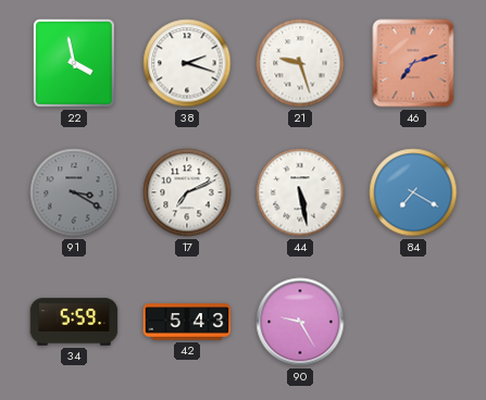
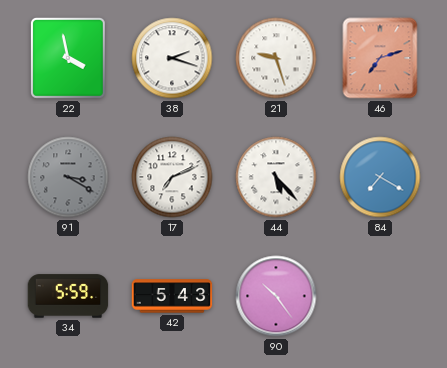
44: 5:28 -> 5:23
90: 9:25 -> 10:24
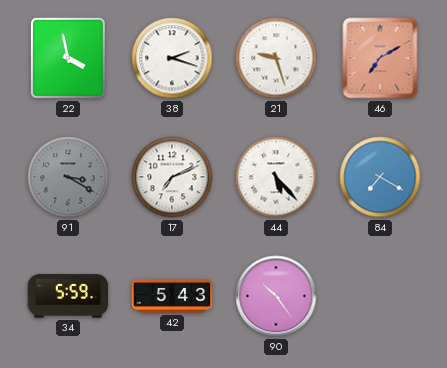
46: 7:12 -> 7:10
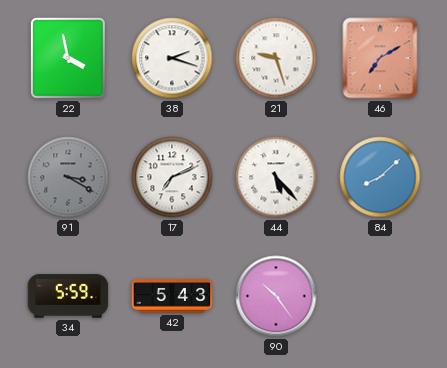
84: 7:20 -> 8:08
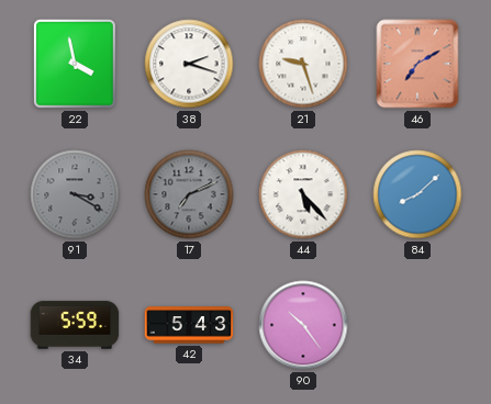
17 dial: white -> grey
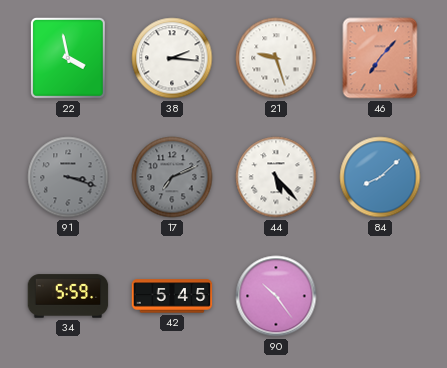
38: 2:18 -> 2:16
46: 7:10 -> 7:07
91: 3:20 -> 3:18
42: 5:43 -> 5:45
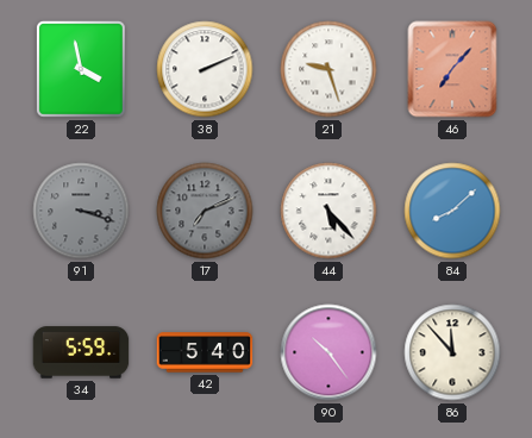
38: 2:16 -> 2:11
42: 5:45 -> 5:40
86: none -> 11:53
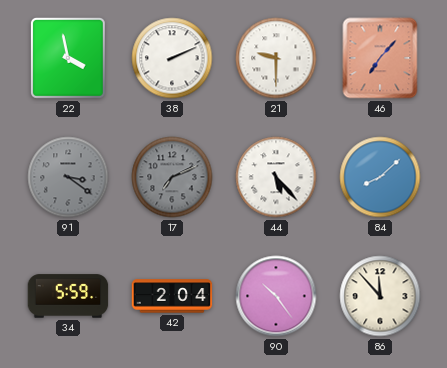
21: 9:27 -> 9:30
91: 3:18 -> 3:21
42: 5:40 -> 2:04
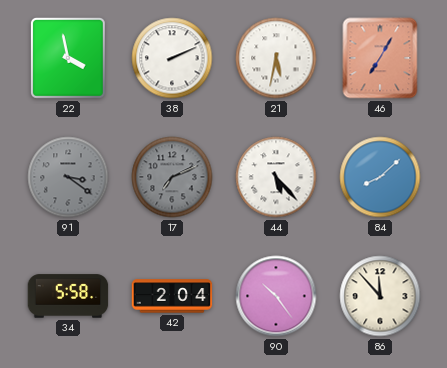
21: 9:30 -> 5:32
46: 7:07 -> 7:05
34: 5:59 -> 5:58
